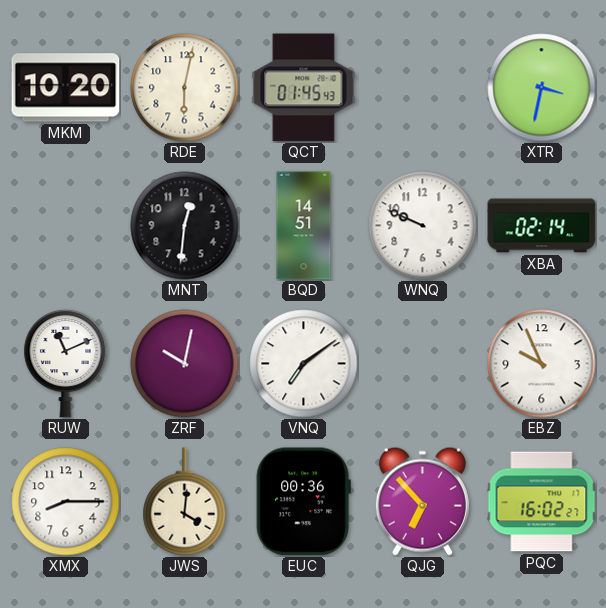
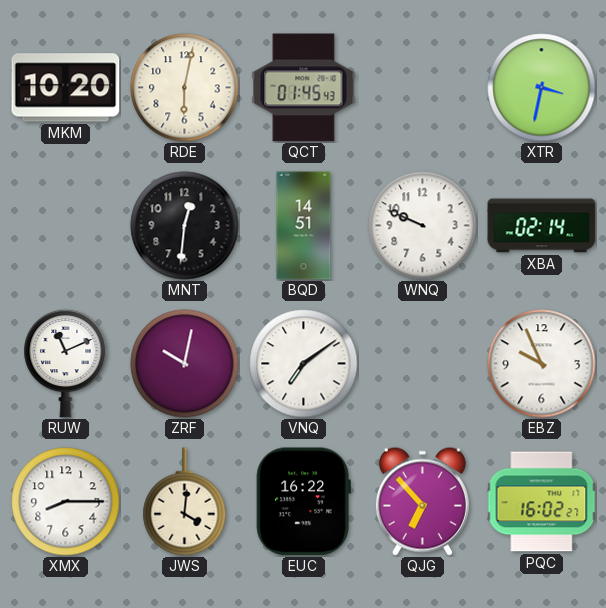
EUC: 00:36 -> 16:22
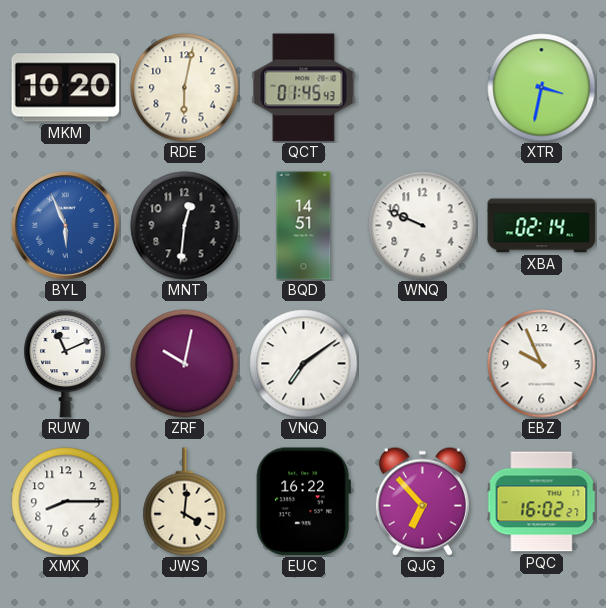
BYL: none -> 5:56
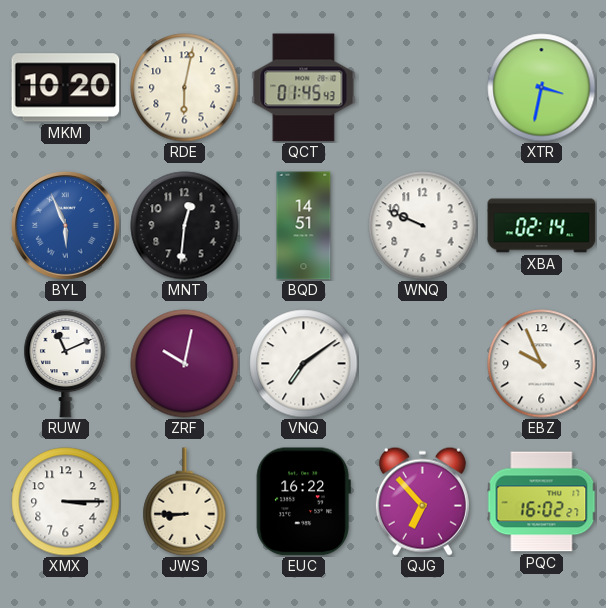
XMX: 8:15 -> 3:15
JWS: 4:01 -> 8:45
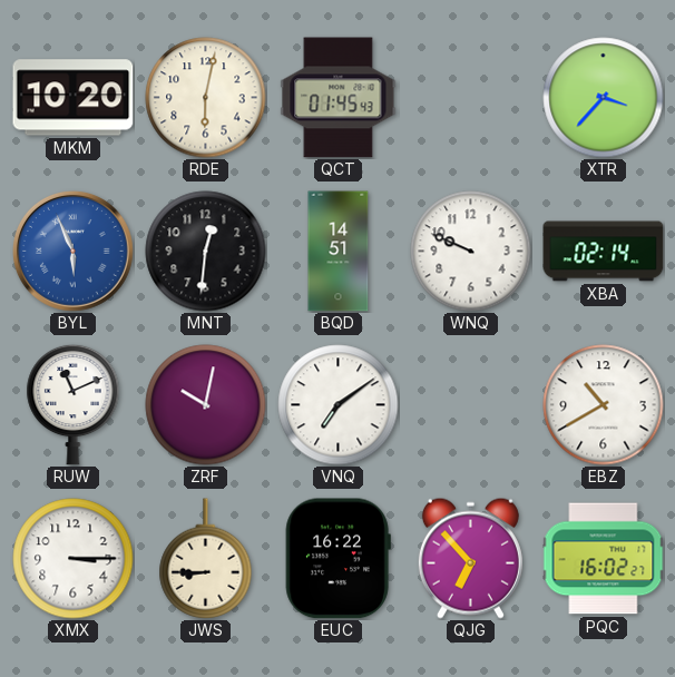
XTR: 3:32 -> 3:37
EBZ: 9:56 -> 10:40
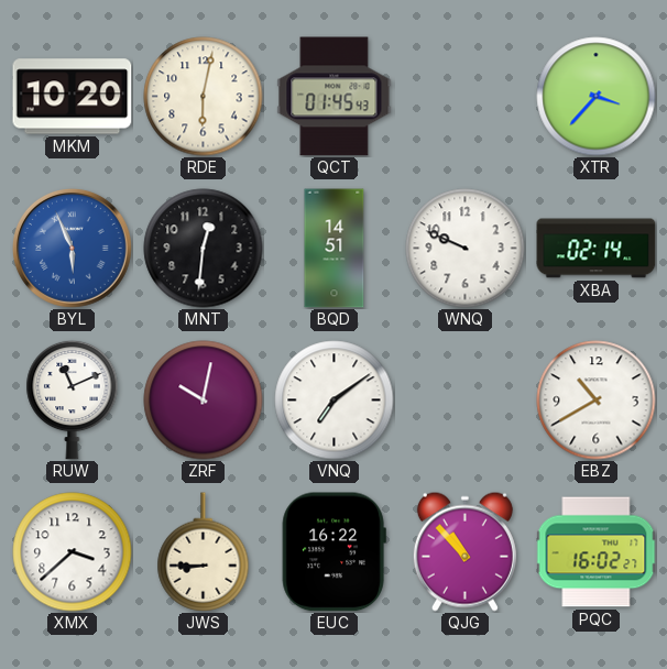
XMX: 3:15 -> 3:38
QJG: 6:53 -> 10:53
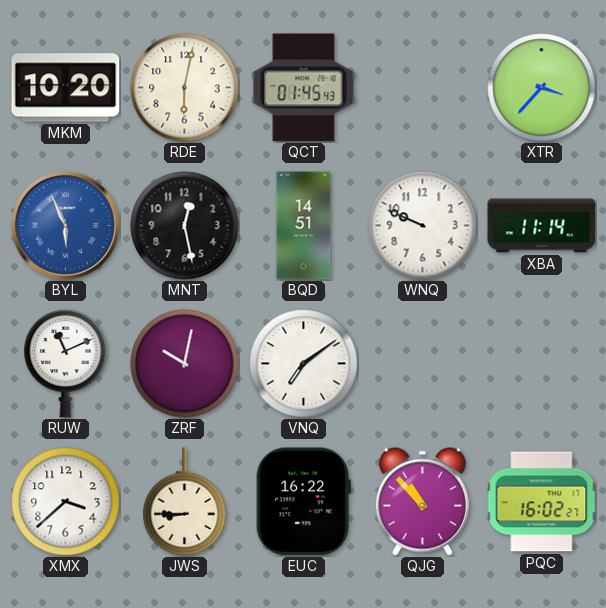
MNT: 12:31 -> 12:28
XBA: 02:14 -> 11:14
EBZ: 10:40 -> none
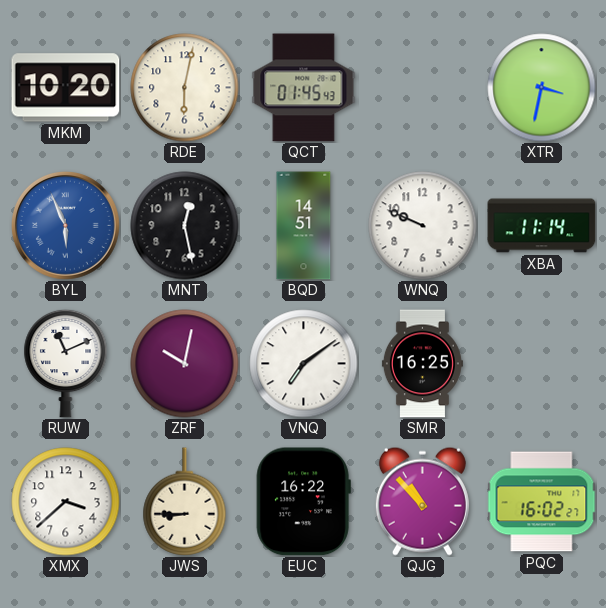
XTR: 3:37 -> 3:32
SMR: none -> 16:25
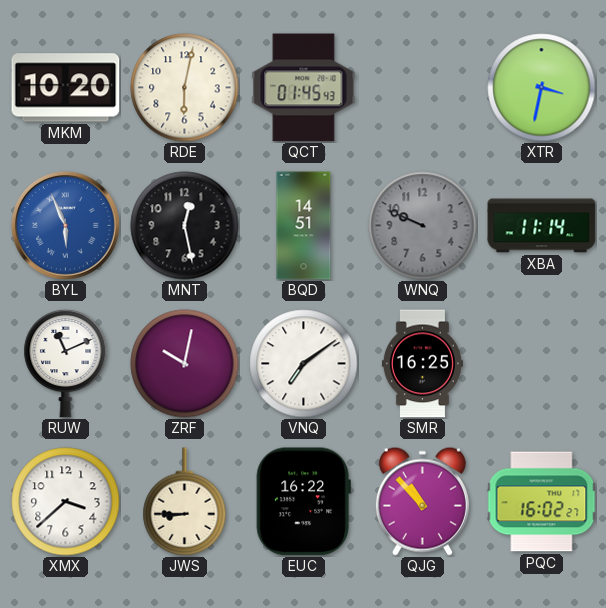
WNQ dial: white -> grey
